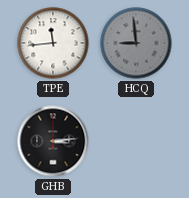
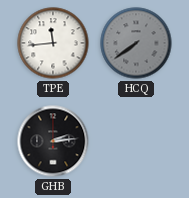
HCQ: 8:59 -> 7:39
GHB: 3:14 -> 2:14
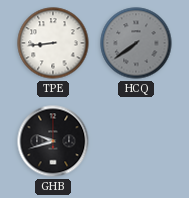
TPE: 11:44 -> 8:44
GHB: 2:14 -> 9:42
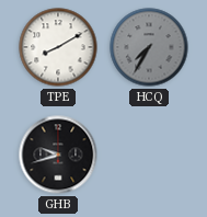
TPE: 8:44 -> 8:10
HCQ: 7:39 -> 7:35
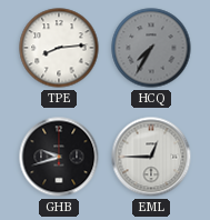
TPE: 8:10 -> 8:14
EML: none -> 12:45
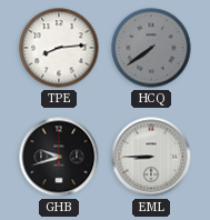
HCQ: 7:35 -> 7:39
EML: 12:45 -> 8:45
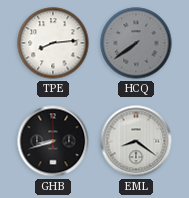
GHB: 9:42 -> 8:42
EML: 8:45 -> 8:21
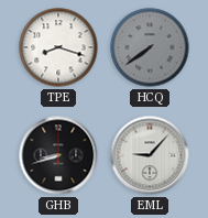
TPE: 8:14 -> 8:18
EML: 8:21 -> 9:07
